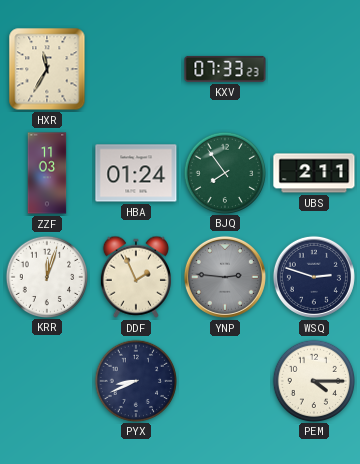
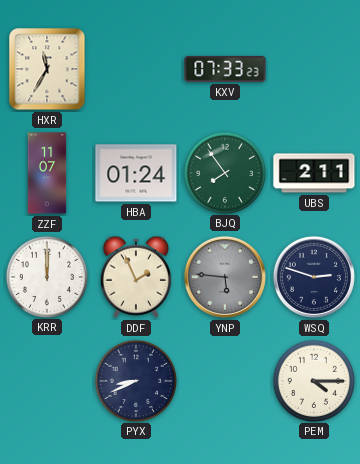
ZZF: 11:03 -> 11:07
KRR: 12:03 -> 12:00
YNP: 2:46 -> 5:46
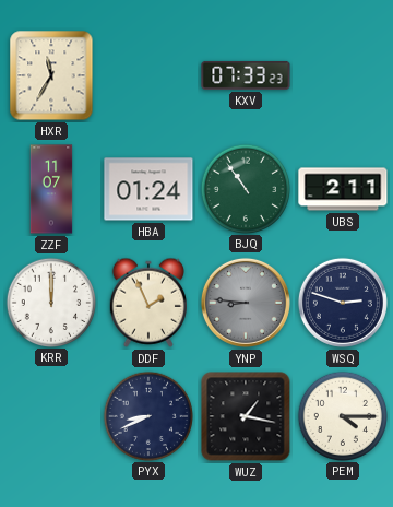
BJQ: 7:54 -> 10:54
YNP: 5:46 -> 8:46
WUZ: none -> 1:17
